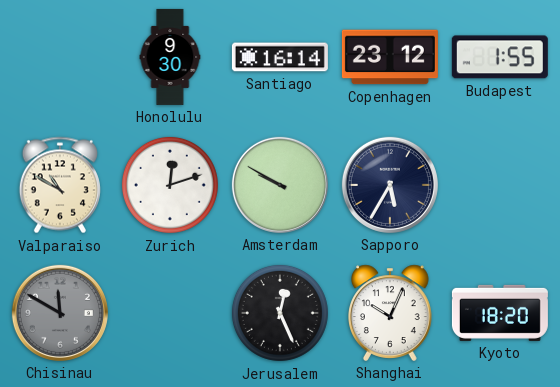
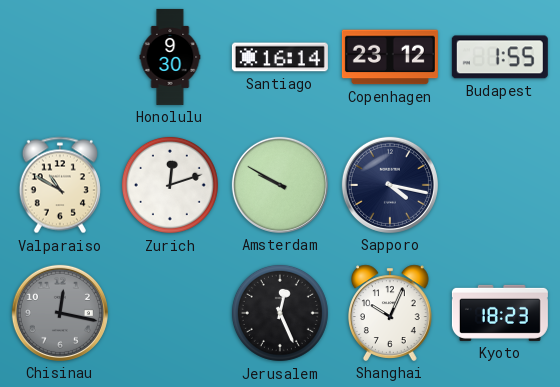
Sapporo: 5:35 -> 4:17
Chisinau: 11:50 -> 12:17
Kyoto: 18:20 -> 18:23
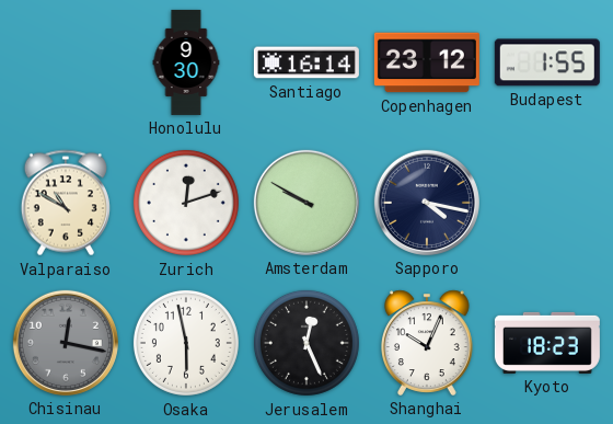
Osaka: none -> 5:58
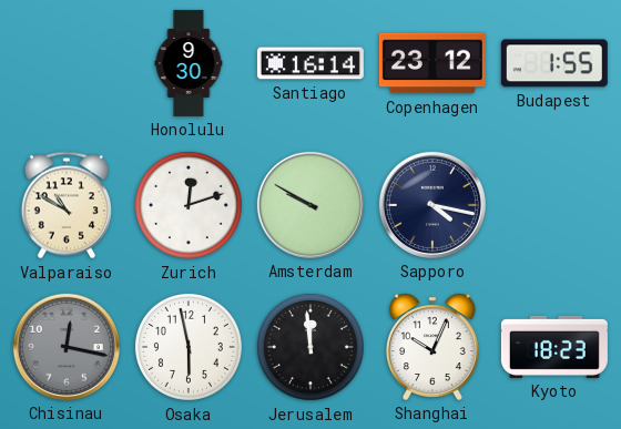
Jerusalem: 12:26 -> 11:59
